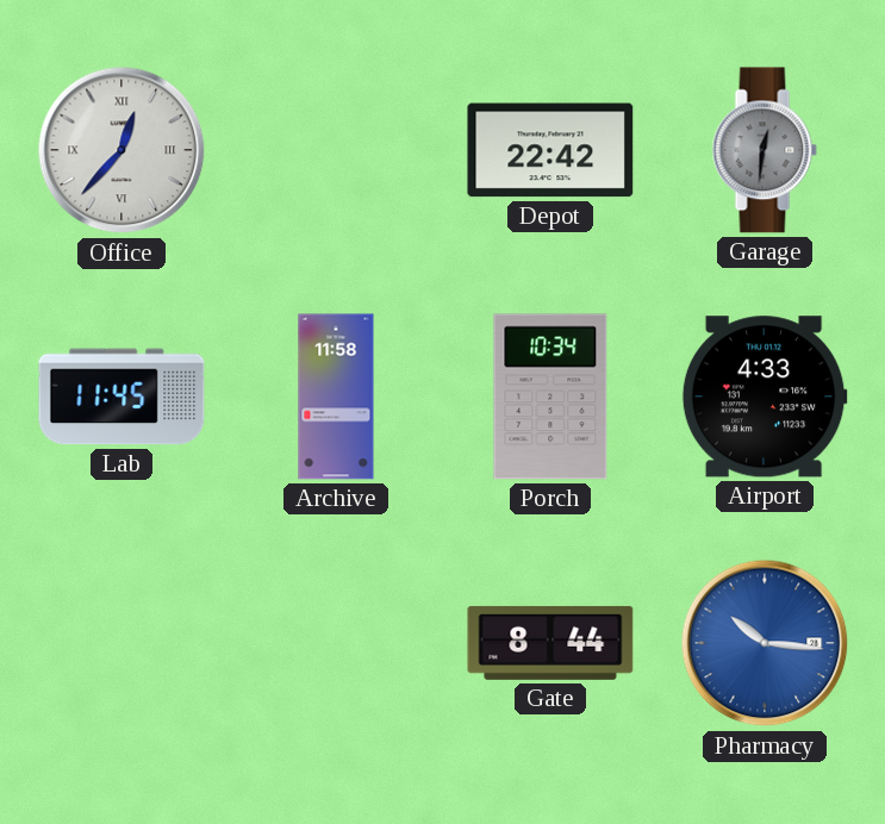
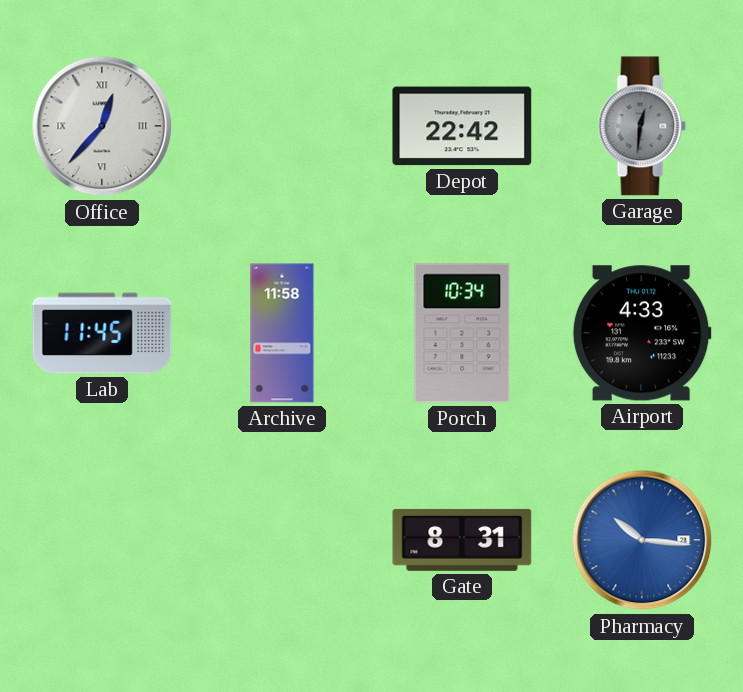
Gate: 8:44 -> 8:31
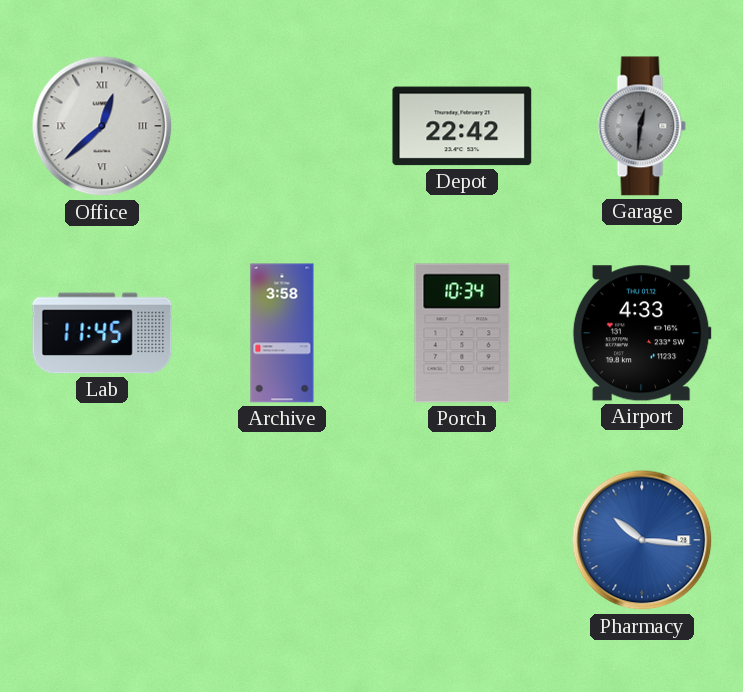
Office: 12:37 -> 12:38
Archive: 11:58 -> 3:58
Gate: 8:31 -> none
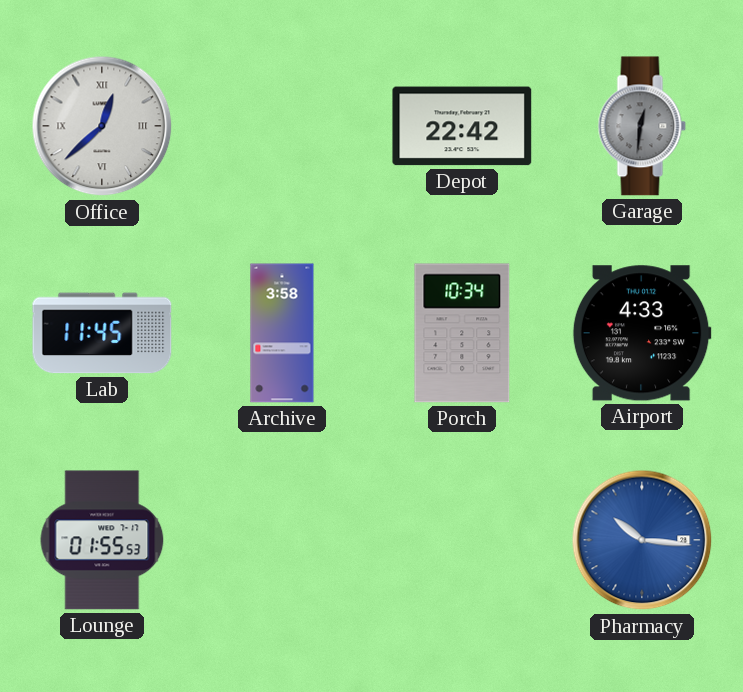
Lounge: none -> 01:55
